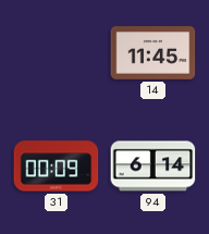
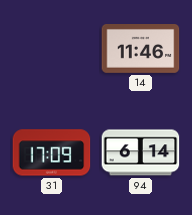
14: 11:45 -> 11:46
31: 00:09 -> 17:09
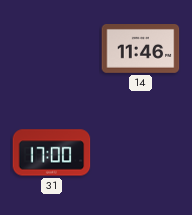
31: 17:09 -> 17:00
94: 6:14 -> none
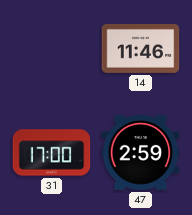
47: none -> 2:59
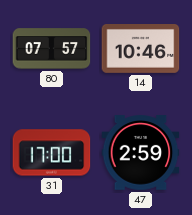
80: none -> 07:57
14: 11:46 -> 10:46
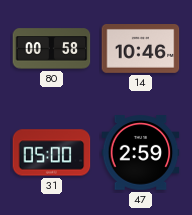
80: 07:57 -> 00:58
31: 17:00 -> 05:00
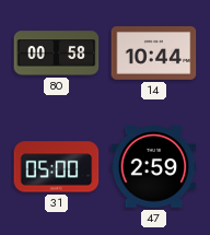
14: 10:46 -> 10:44
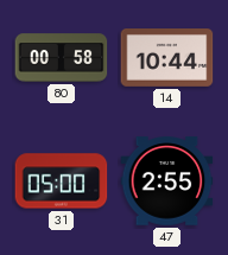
47: 2:59 -> 2:55
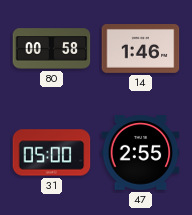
14: 10:44 -> 1:46
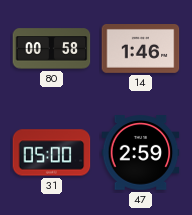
47: 2:55 -> 2:59
